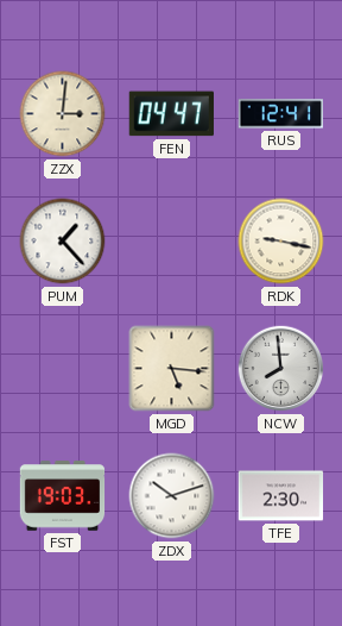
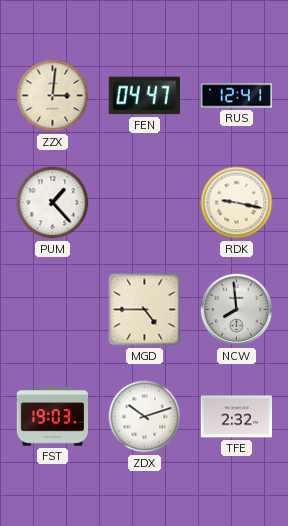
MGD: 5:16 -> 4:45
TFE: 2:30 -> 2:32
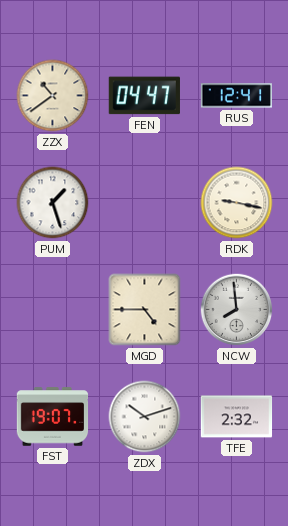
ZZX: 3:01 -> 10:39
PUM: 1:23 -> 1:27
FST: 19:03 -> 19:07
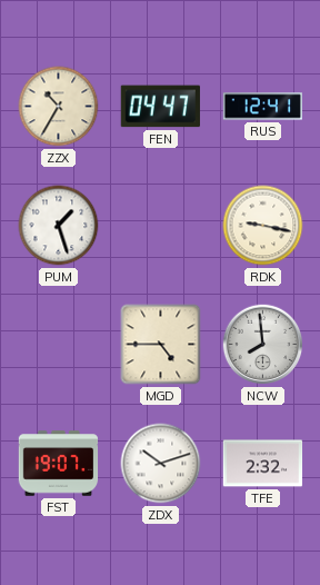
ZZX: 10:39 -> 10:35
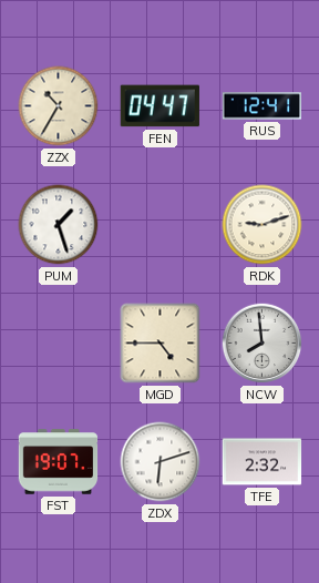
RDK: 9:17 -> 9:12
ZDX: 10:12 -> 6:12
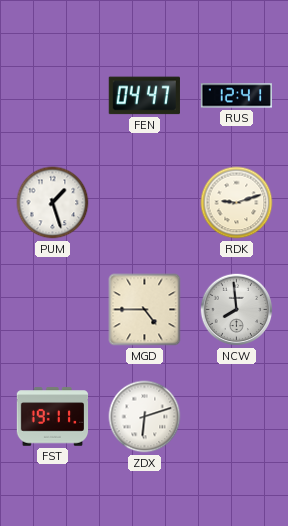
ZZX: 10:35 -> none
FST: 19:07 -> 19:11
TFE: 2:32 -> none
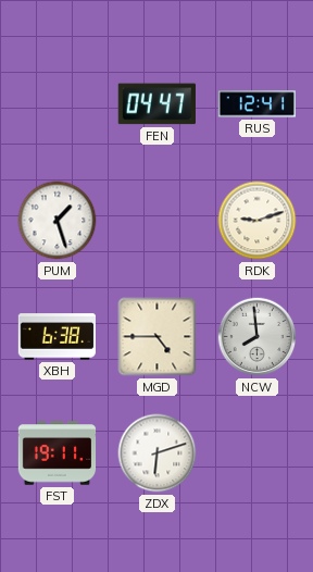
XBH: none -> 6:38
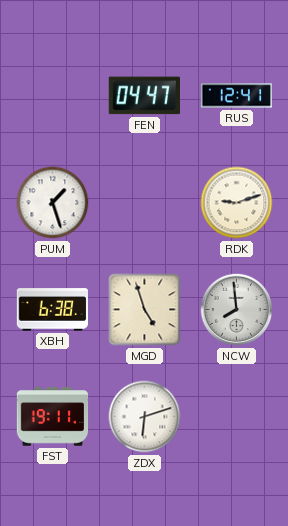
MGD: 4:45 -> 4:57
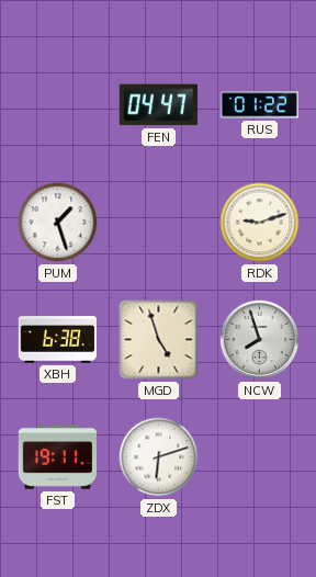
RUS: 12:41 -> 01:22
NCW: 7:59 -> 7:57
